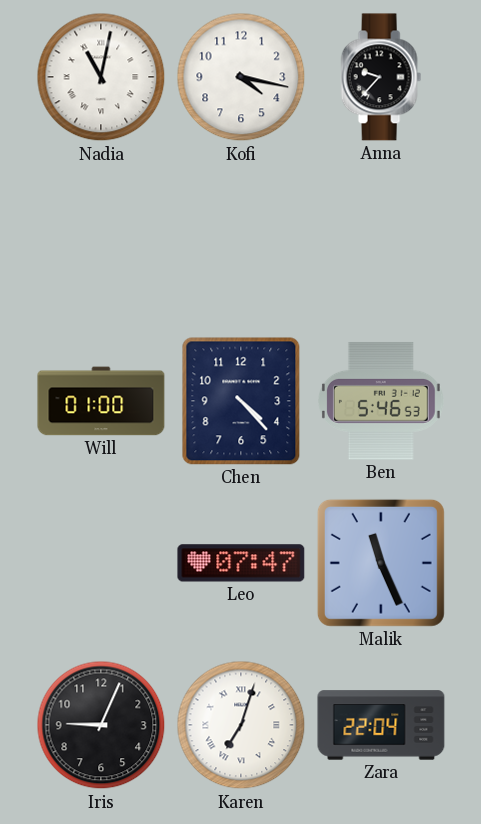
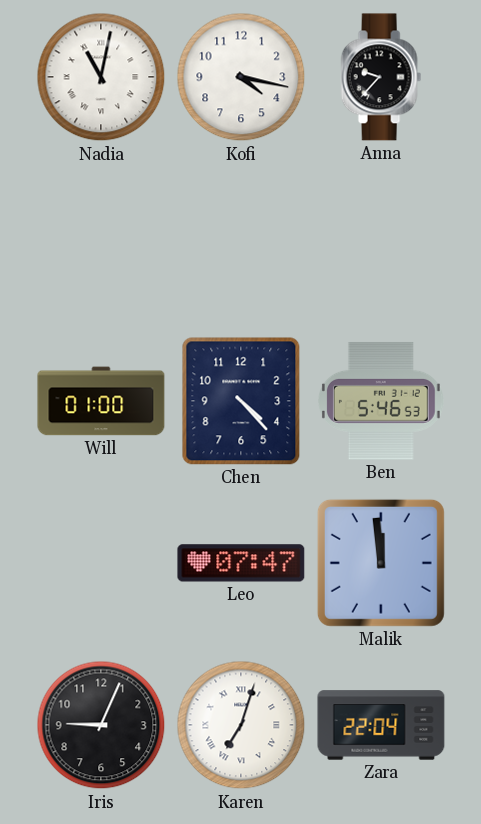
Malik: 11:26 -> 11:59
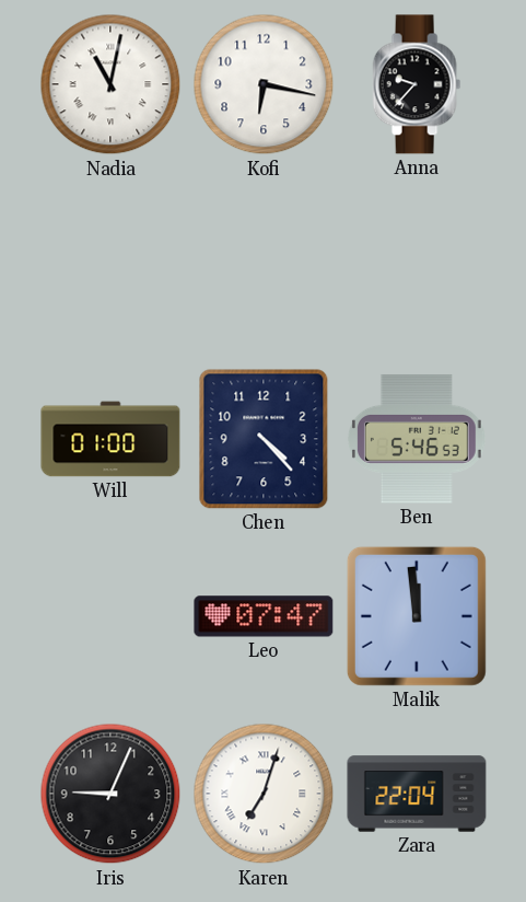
Kofi: 4:17 -> 6:17
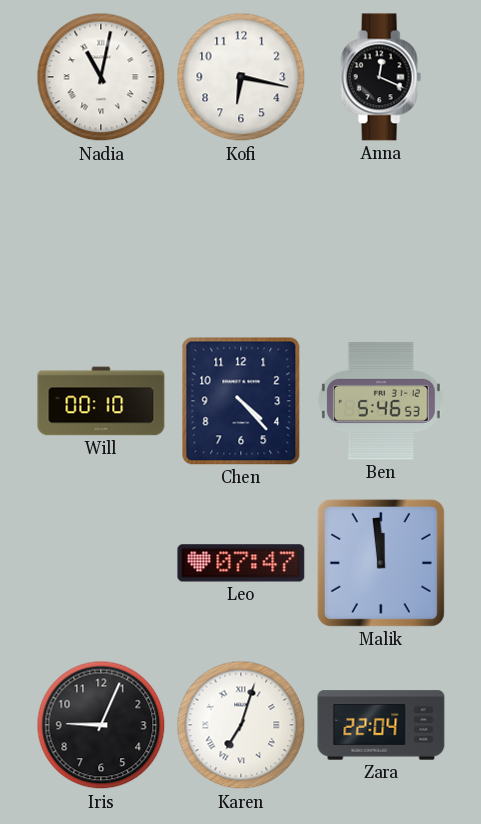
Anna: 9:37 -> 12:19
Will: 01:00 -> 00:10
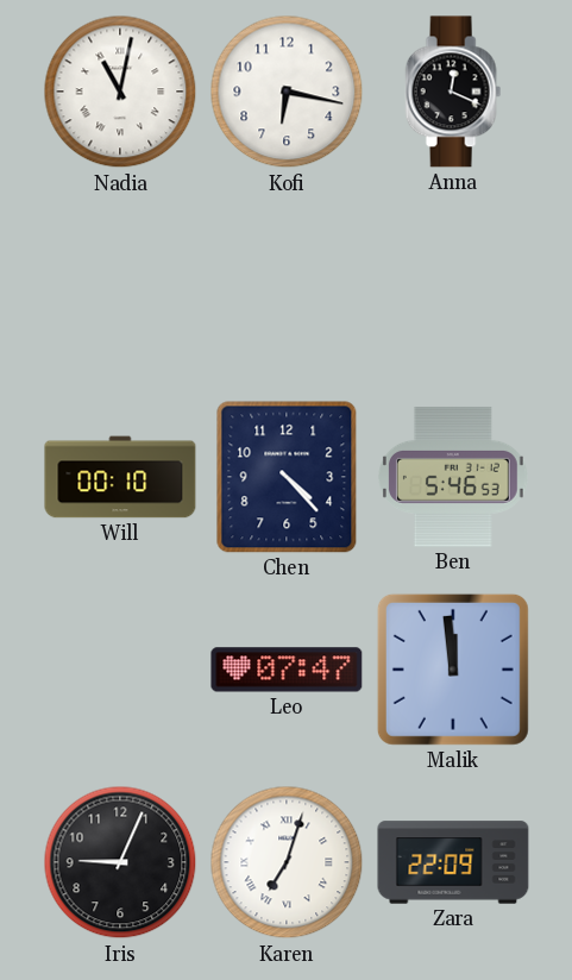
Zara: 22:04 -> 22:09
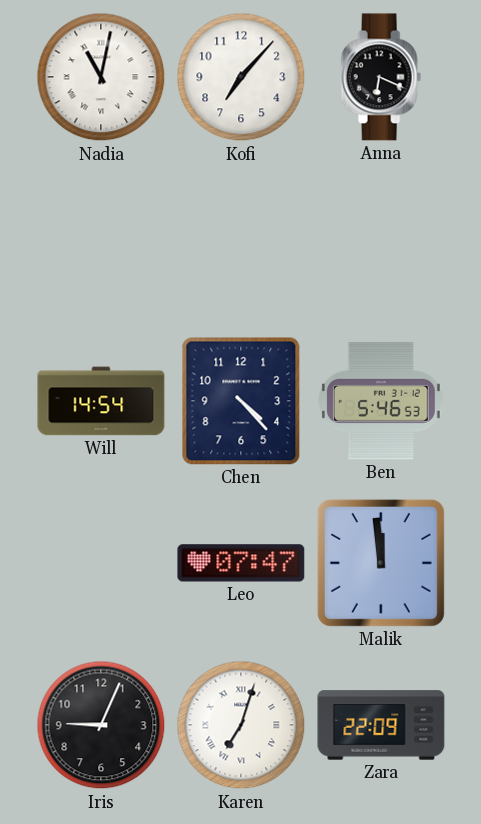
Kofi: 6:17 -> 7:07
Anna: 12:19 -> 6:19
Will: 00:10 -> 14:54
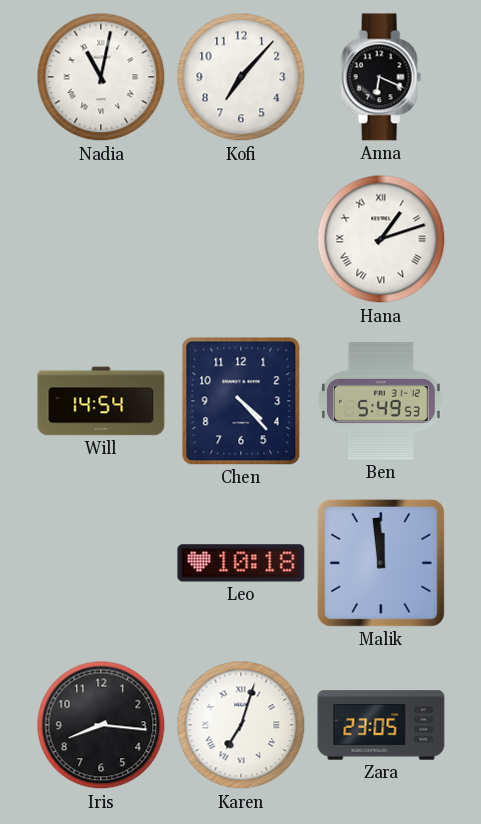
Hana: none -> 1:12
Ben: 5:46 -> 5:49
Leo: 07:47 -> 10:18
Iris: 9:04 -> 8:16
Zara: 22:09 -> 23:05
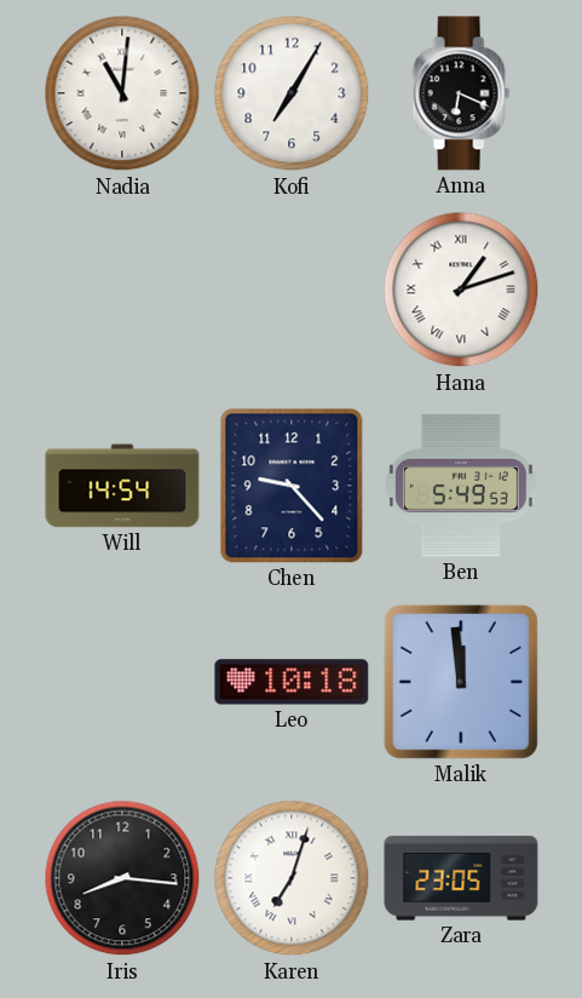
Nadia: 11:02 -> 11:01
Kofi: 7:07 -> 7:05
Chen: 4:23 -> 9:23
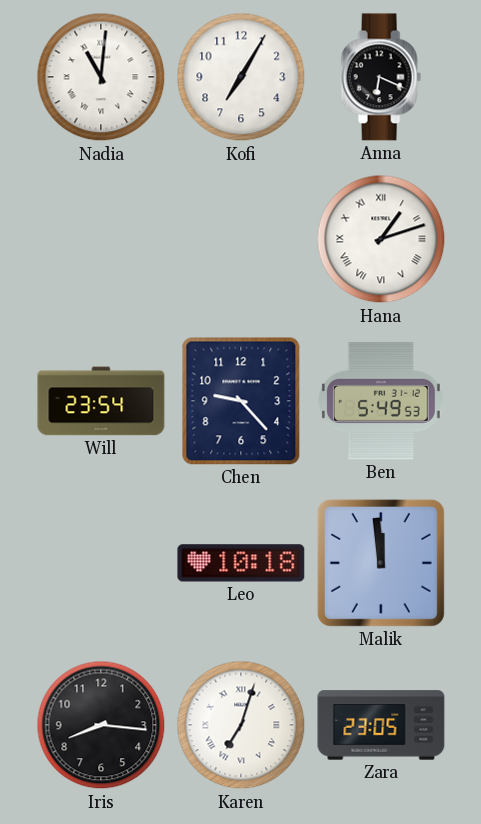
Will: 14:54 -> 23:54
